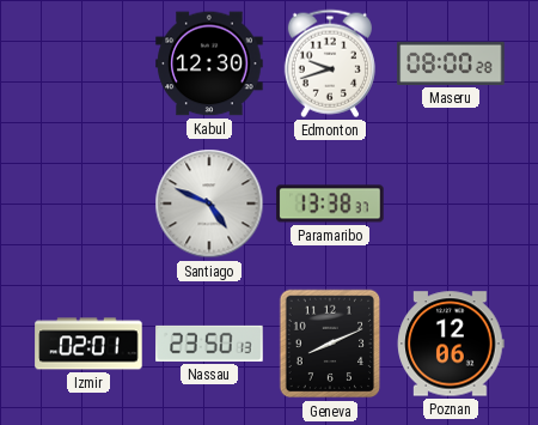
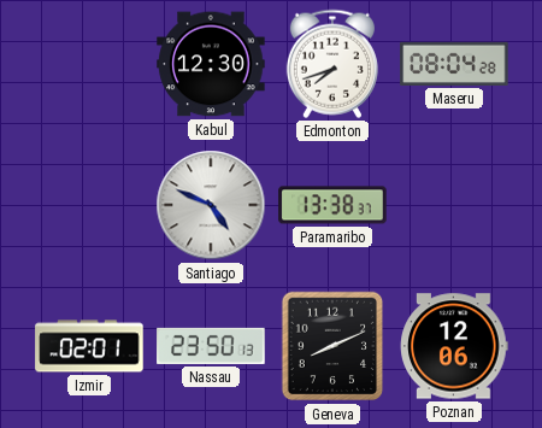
Edmonton: 9:42 -> 7:42
Maseru: 08:00 -> 08:04
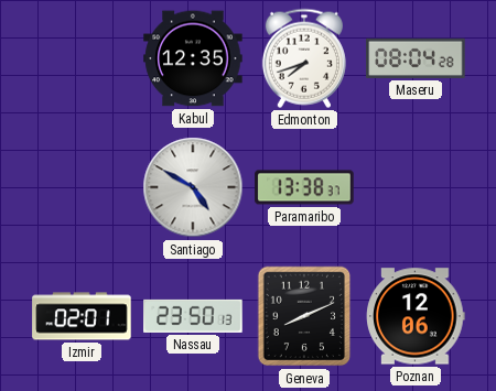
Kabul: 12:30 -> 12:35
Santiago: 4:49 -> 4:50
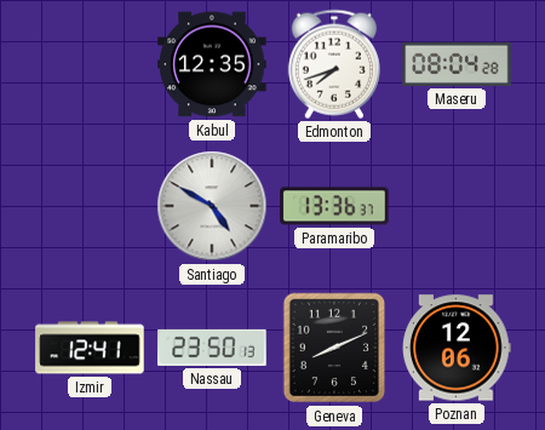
Paramaribo: 13:38 -> 13:36
Izmir: 02:01 -> 12:41
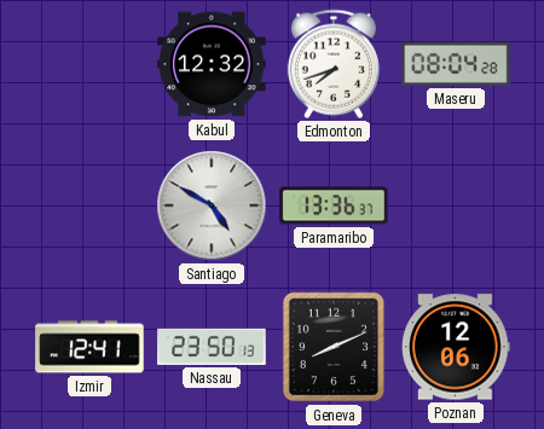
Kabul: 12:35 -> 12:32
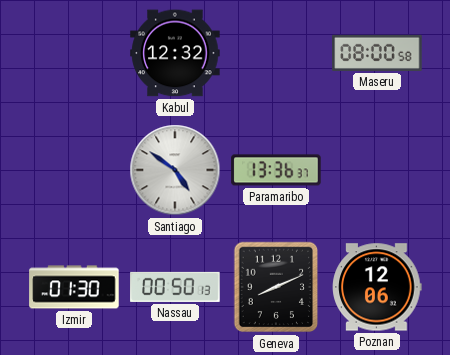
Edmonton: 7:42 -> none
Maseru: 08:04 -> 08:00
Santiago: 4:50 -> 4:51
Izmir: 12:41 -> 01:30
Nassau: 23:50 -> 00:50
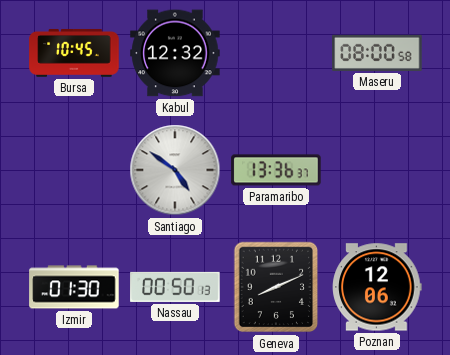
Bursa: none -> 10:45
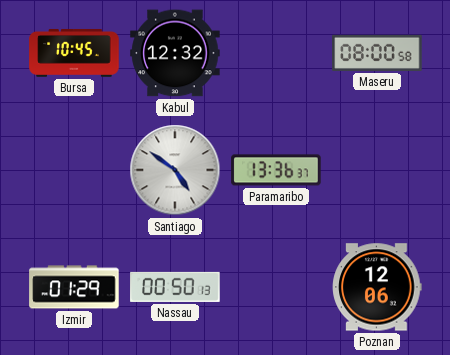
Izmir: 01:30 -> 01:29
Geneva: 8:11 -> none
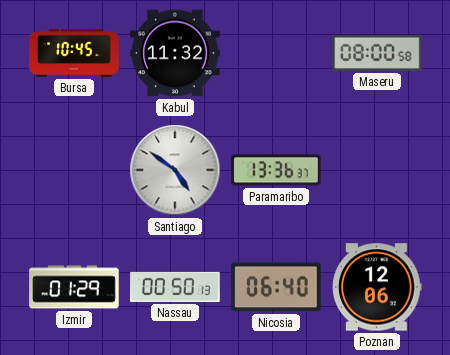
Kabul: 12:32 -> 11:32
Nicosia: none -> 06:40
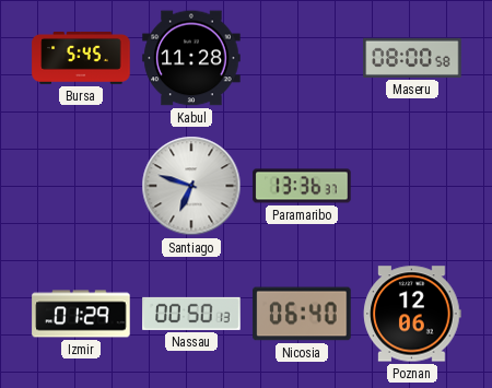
Bursa: 10:45 -> 5:45
Kabul: 11:32 -> 11:28
Santiago: 4:51 -> 6:48
